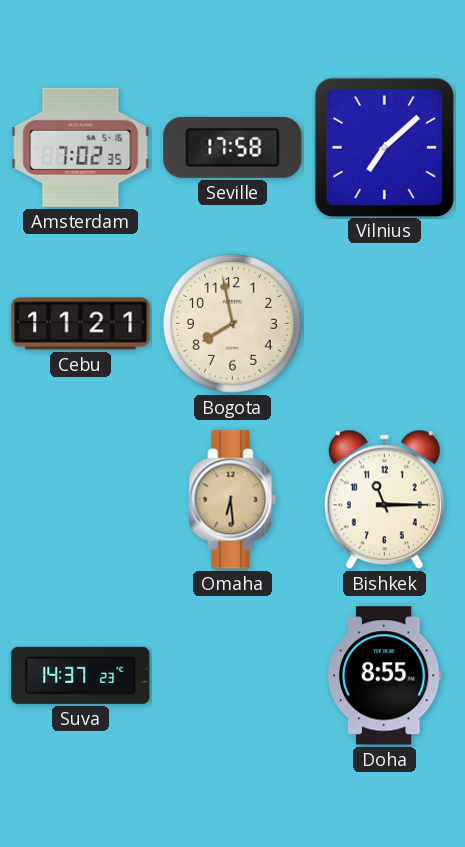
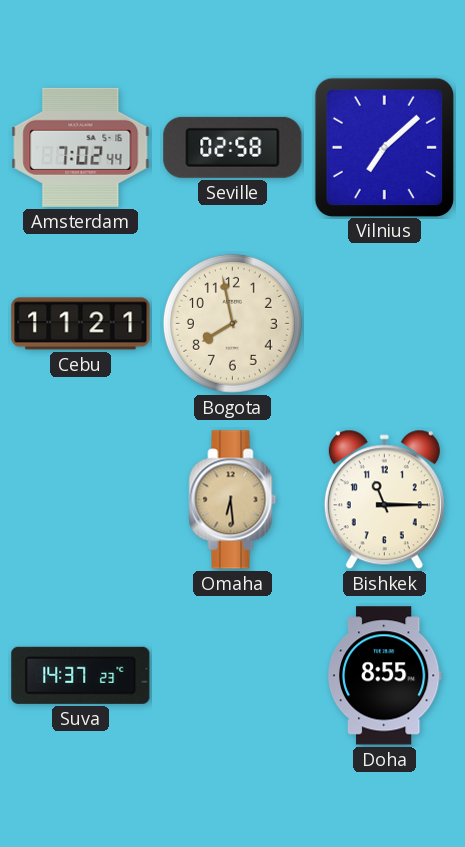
Amsterdam: 7:02:35 -> 7:02:44
Seville: 17:58 -> 02:58
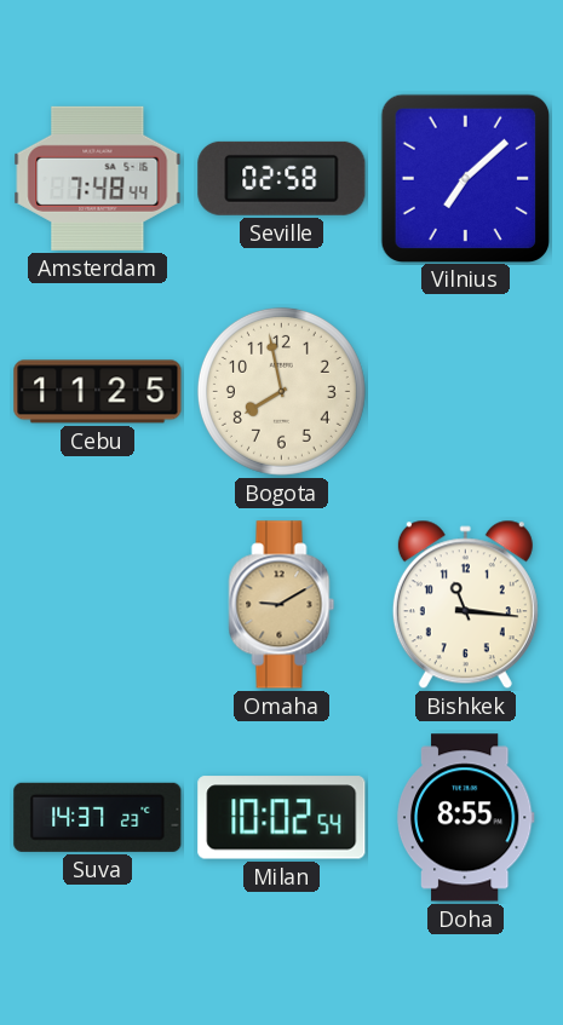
Amsterdam: 7:02 -> 7:48
Cebu: 11:21 -> 11:25
Omaha: 6:29 -> 9:10
Bishkek: 11:15 -> 11:16
Milan: none -> 10:02
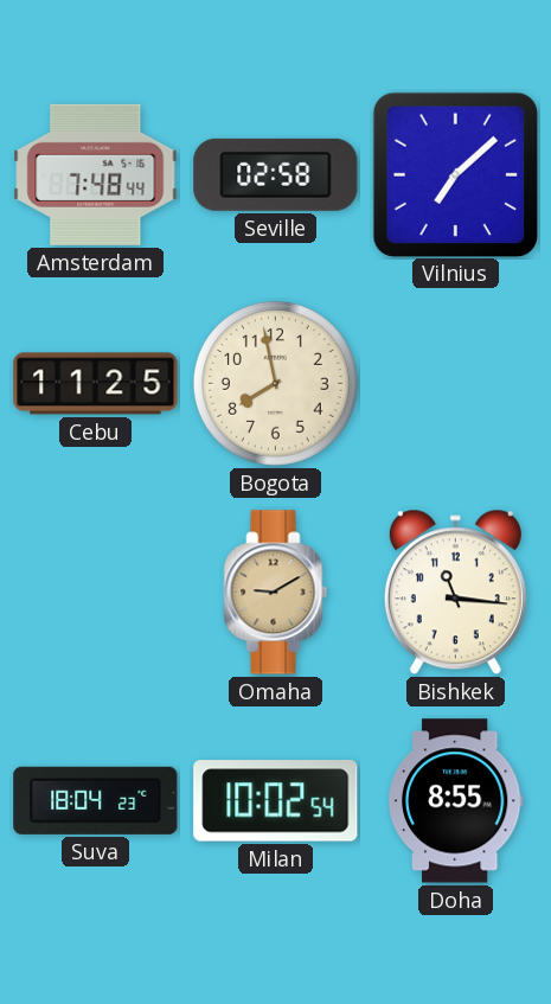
Suva: 14:37 -> 18:04
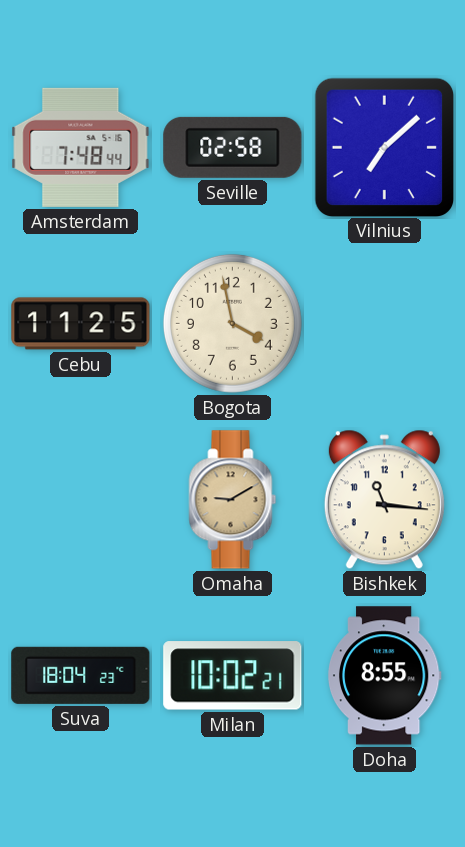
Bogota: 7:58 -> 3:58
Milan: 10:02:54 -> 10:02:21
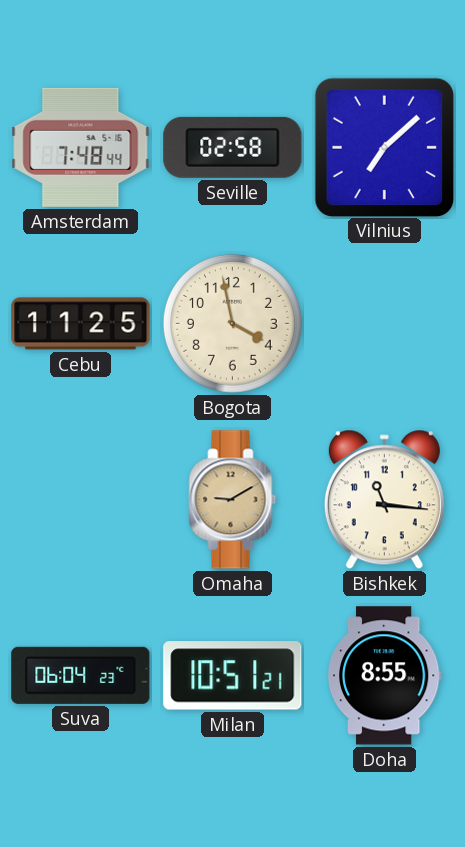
Suva: 18:04 -> 06:04
Milan: 10:02 -> 10:51
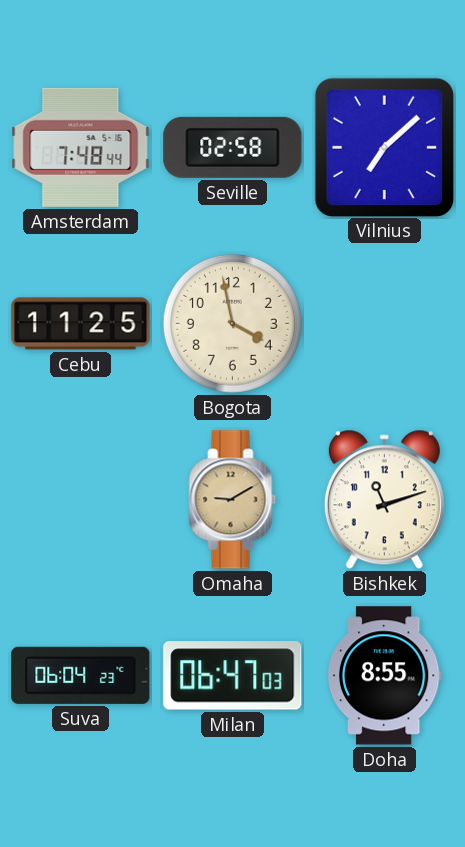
Bishkek: 11:16 -> 11:12
Milan: 10:51 -> 06:47
